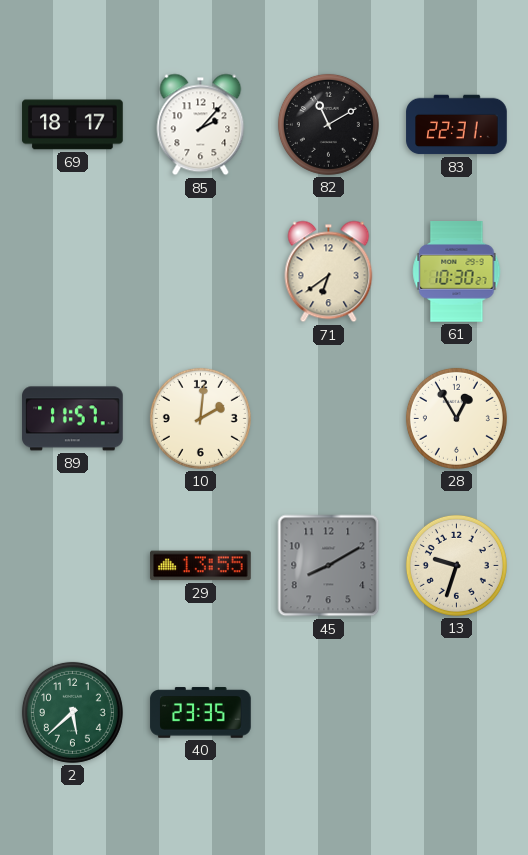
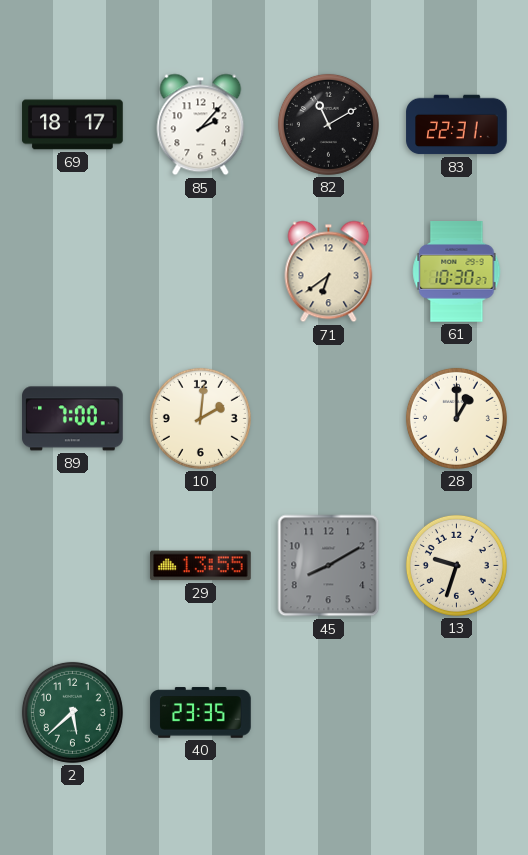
89: 11:57 -> 7:00
28: 12:55 -> 1:00
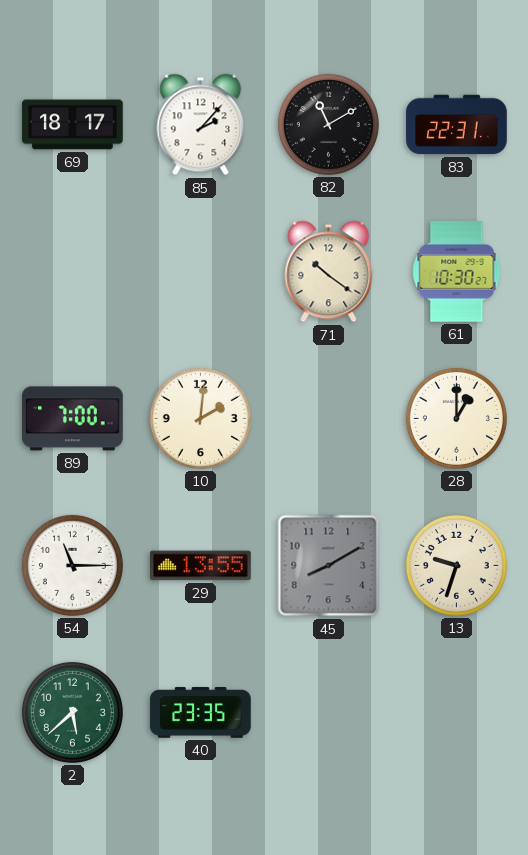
71: 6:39 -> 10:21
54: none -> 11:15
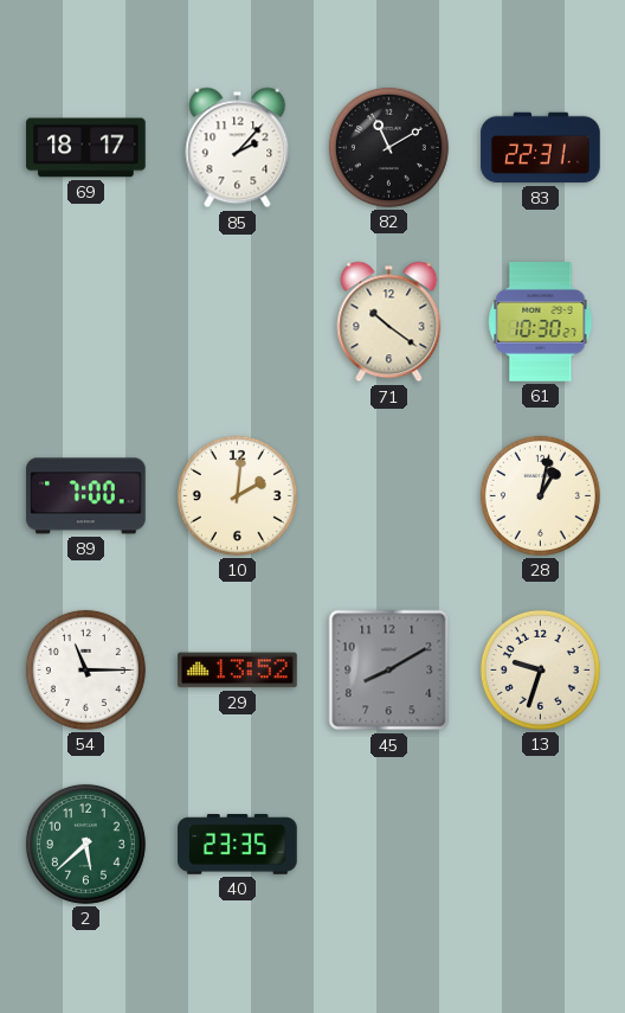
28: 1:00 -> 1:02
29: 13:55 -> 13:52
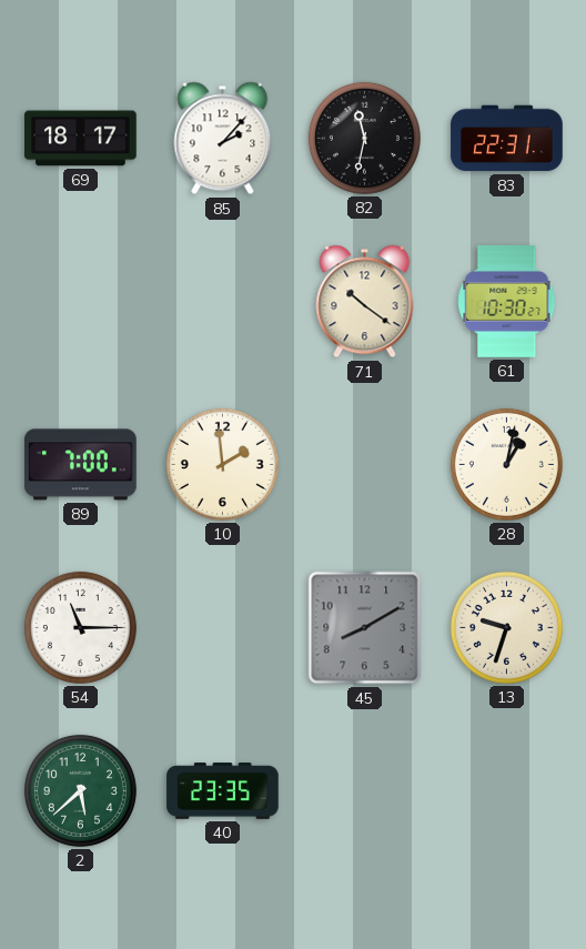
82: 11:10 -> 11:32
10: 2:01 -> 1:59
29: 13:52 -> none
